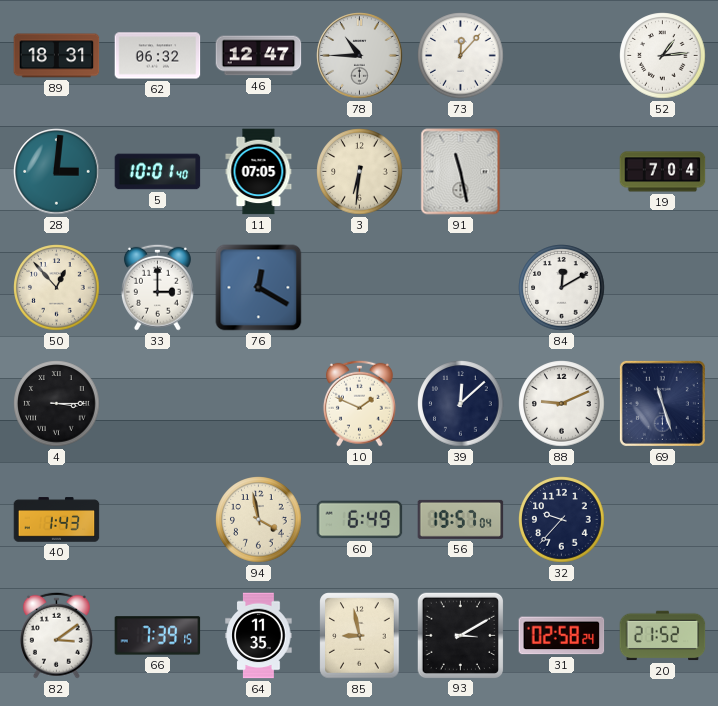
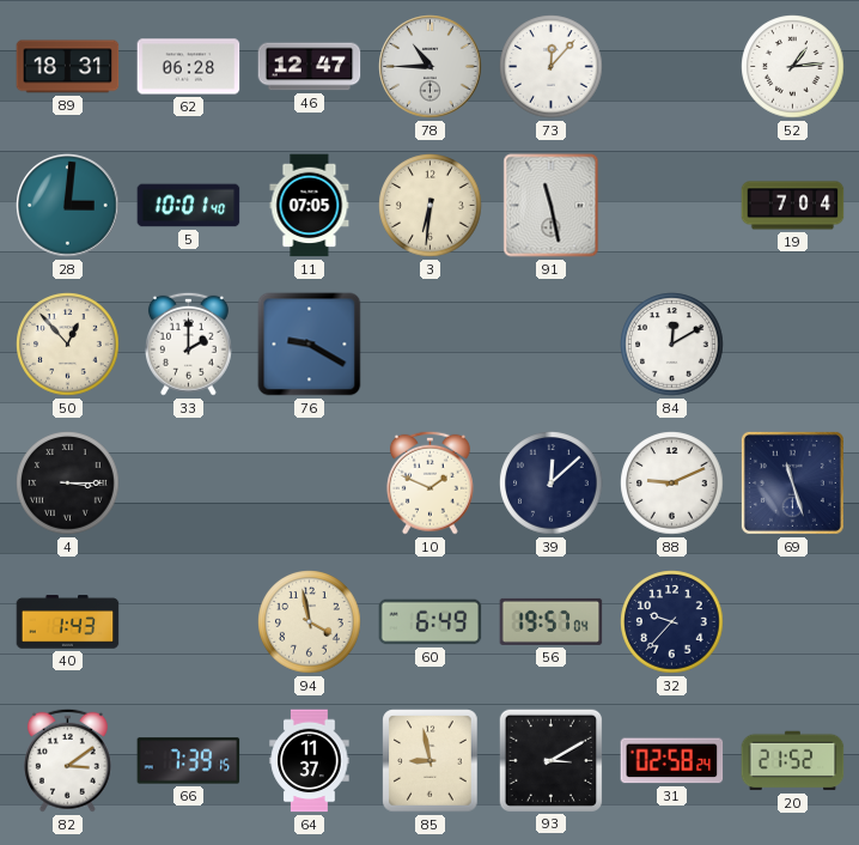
62: 06:32 -> 06:28
33: 3:00 -> 2:00
76: 12:20 -> 9:20
64: 11:35 -> 11:37
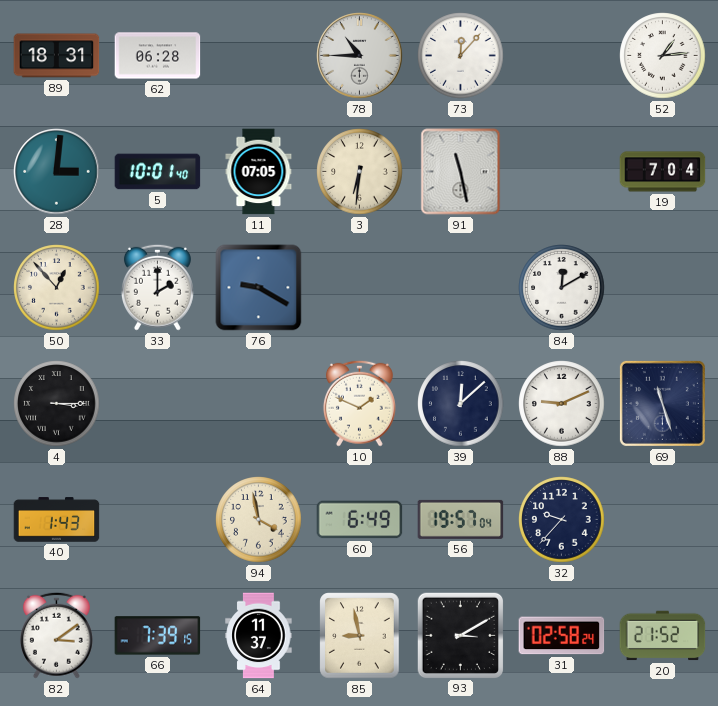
46: 12:47 -> none
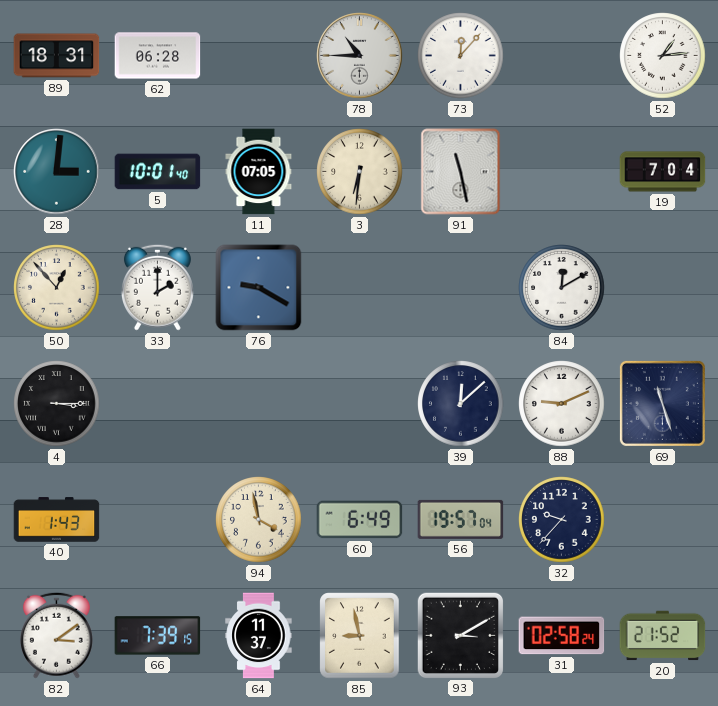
10: 1:49 -> none
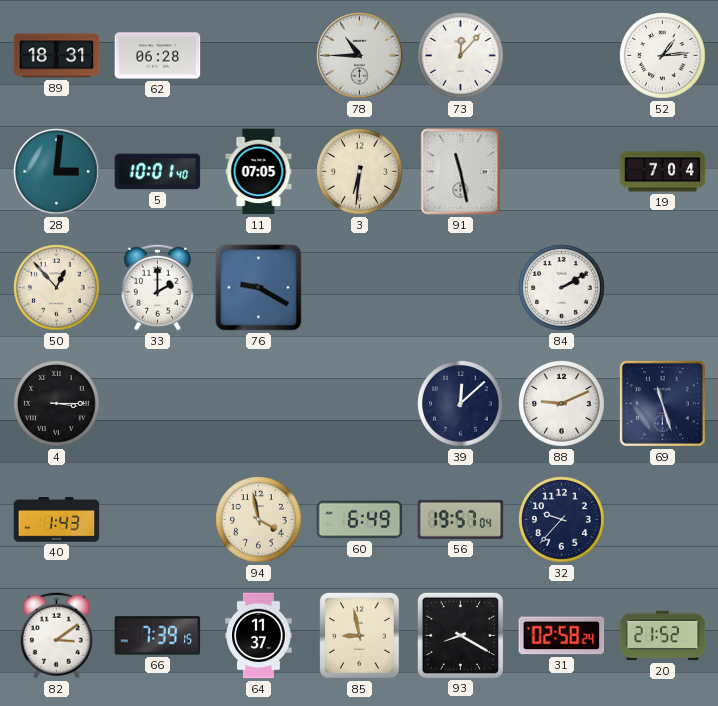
84: 12:10 -> 2:10
93: 3:10 -> 8:20
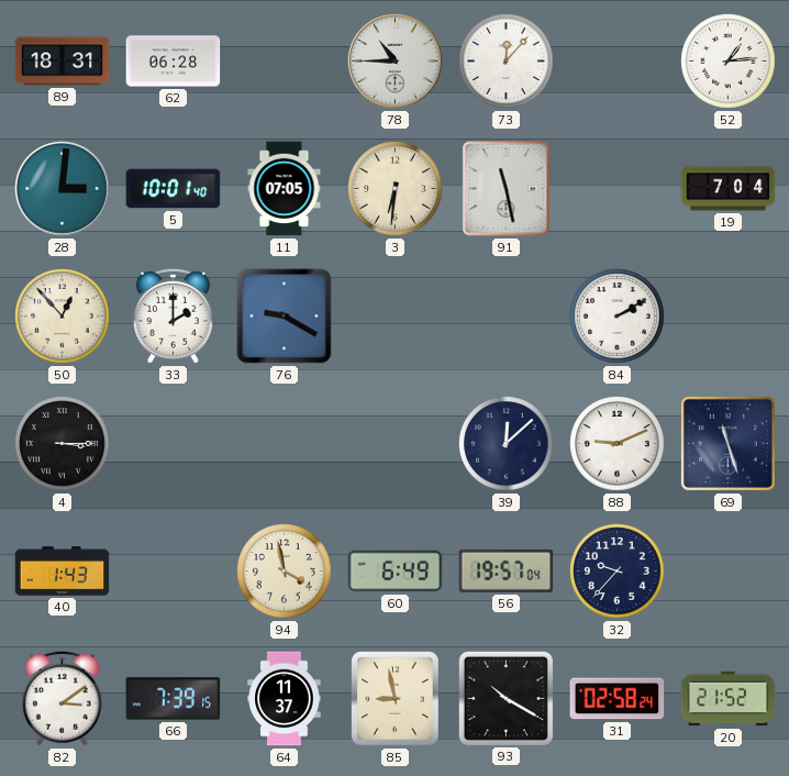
93: 8:20 -> 10:20
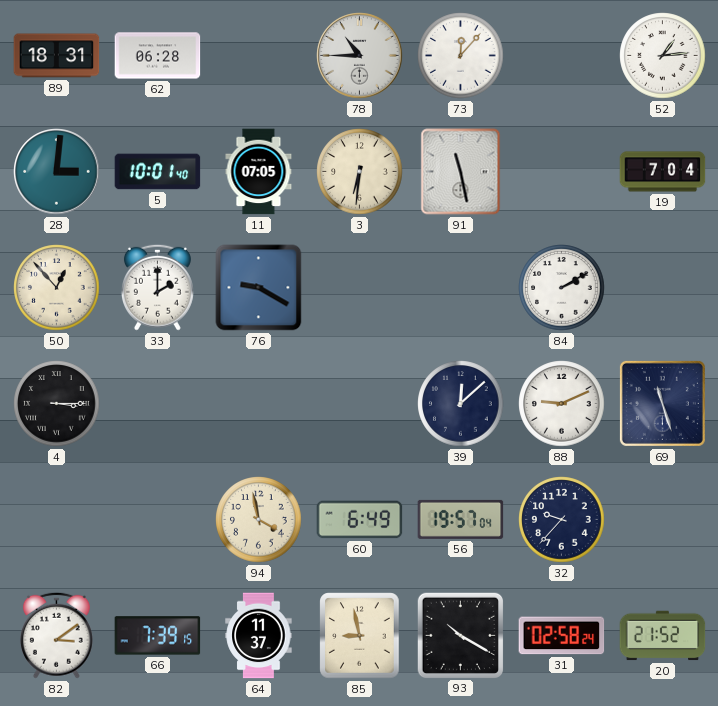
40: 1:43 -> none
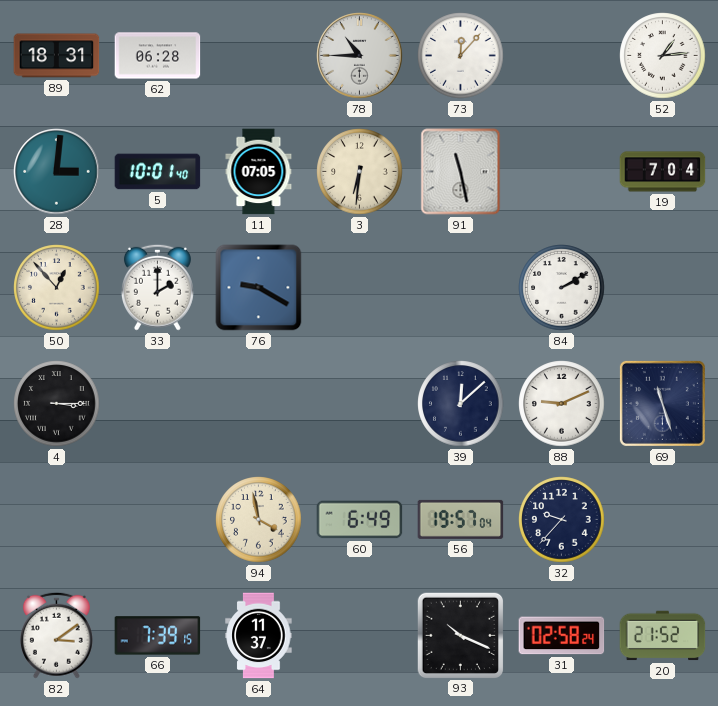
85: 8:58 -> none
93: 10:20 -> 10:19
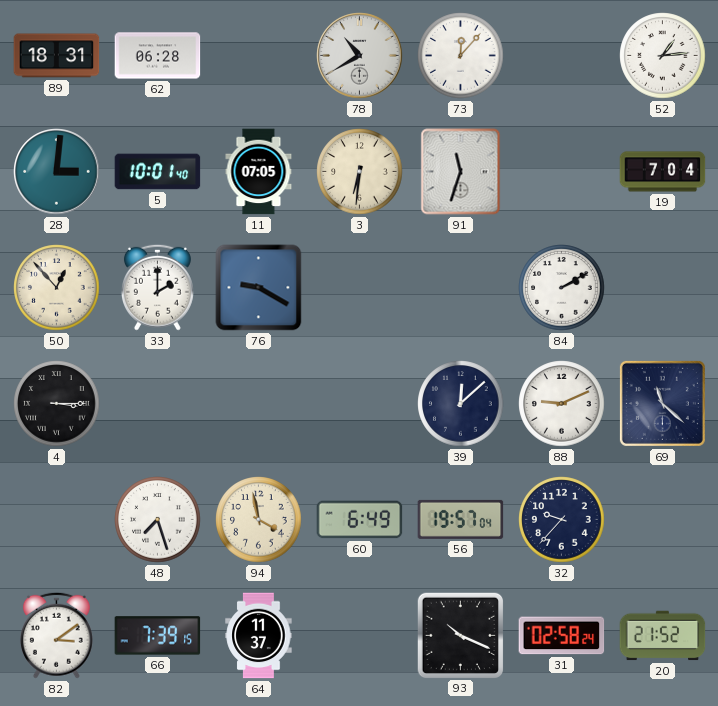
78: 10:45 -> 10:40
91: 11:28 -> 11:33
69: 11:27 -> 11:22
48: none -> 7:27
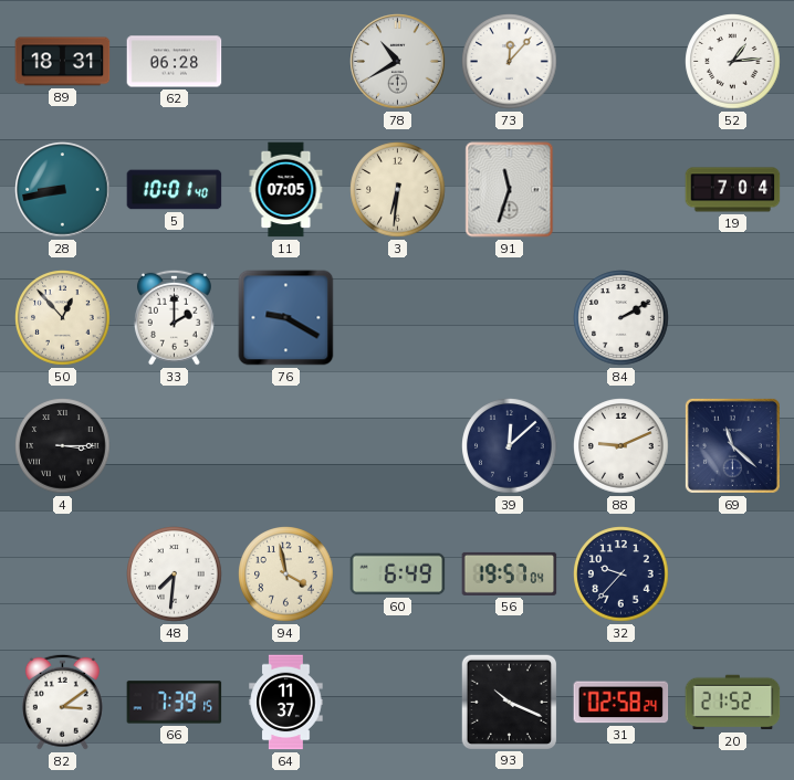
28: 3:01 -> 8:43
48: 7:27 -> 7:31
